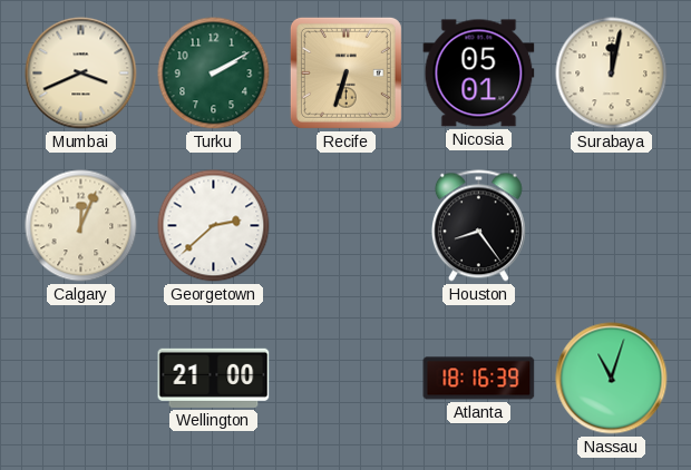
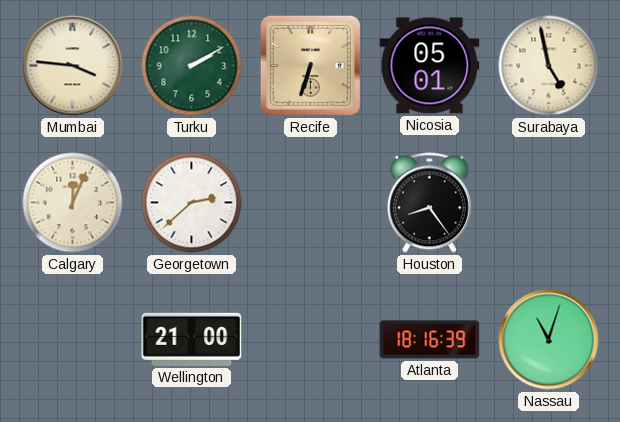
Mumbai: 3:41 -> 3:46
Surabaya: 12:02 -> 4:58
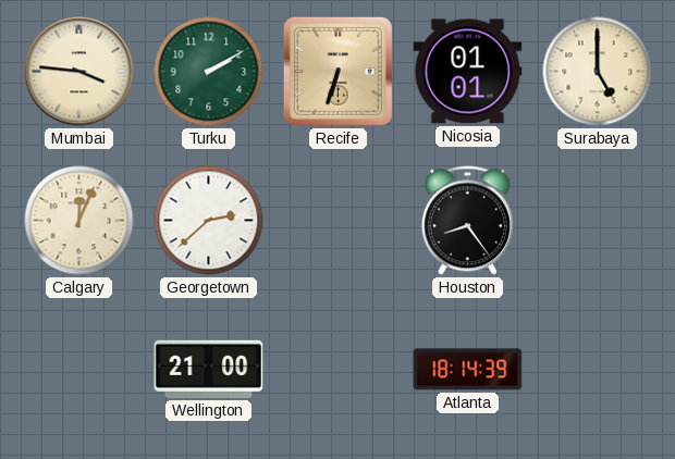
Nicosia: 05:01 -> 01:01
Surabaya: 4:58 -> 5:00
Atlanta: 18:16 -> 18:14
Nassau: 11:03 -> none
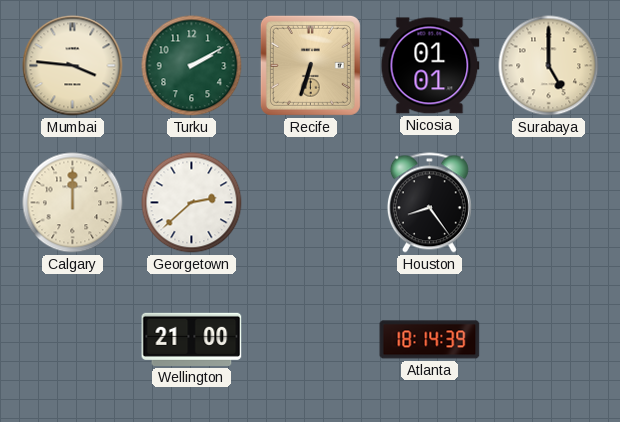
Calgary: 12:04 -> 12:00
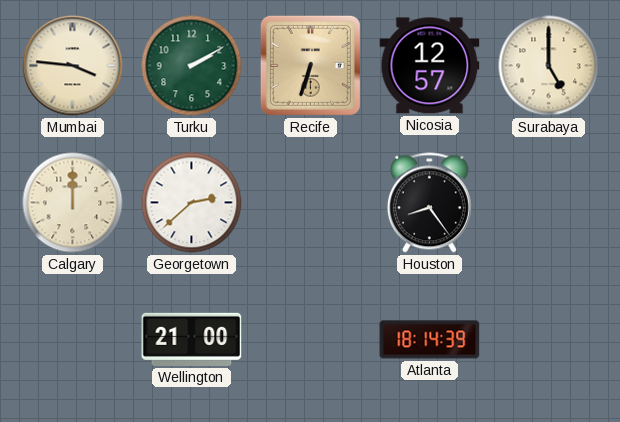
Nicosia: 01:01 -> 12:57
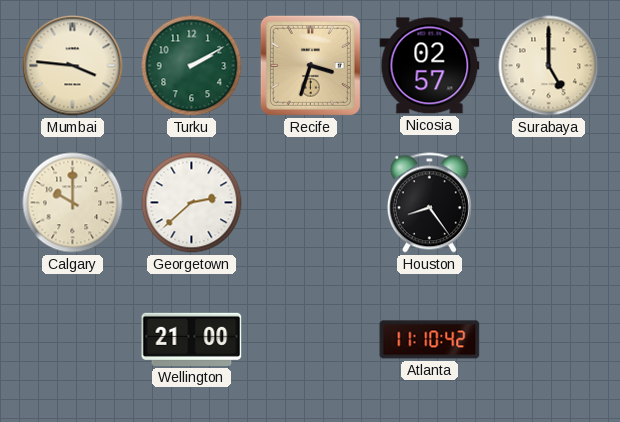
Recife: 6:33 -> 3:33
Nicosia: 12:57 -> 02:57
Calgary: 12:00 -> 10:00
Atlanta: 18:14 -> 11:10
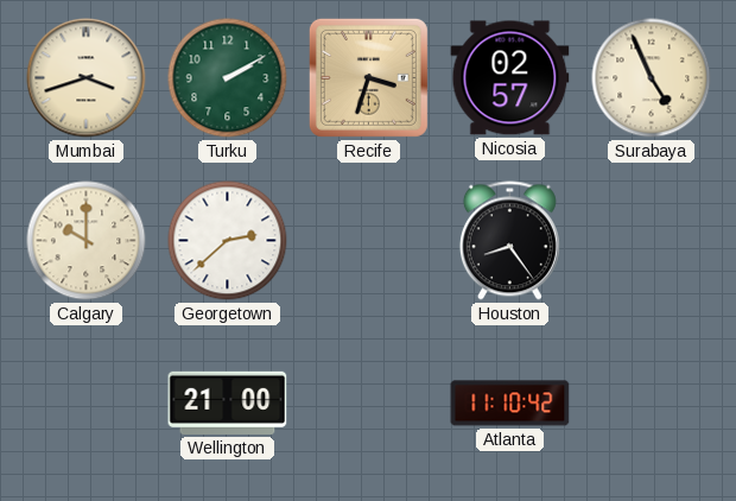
Mumbai: 3:46 -> 3:42
Surabaya: 5:00 -> 4:56
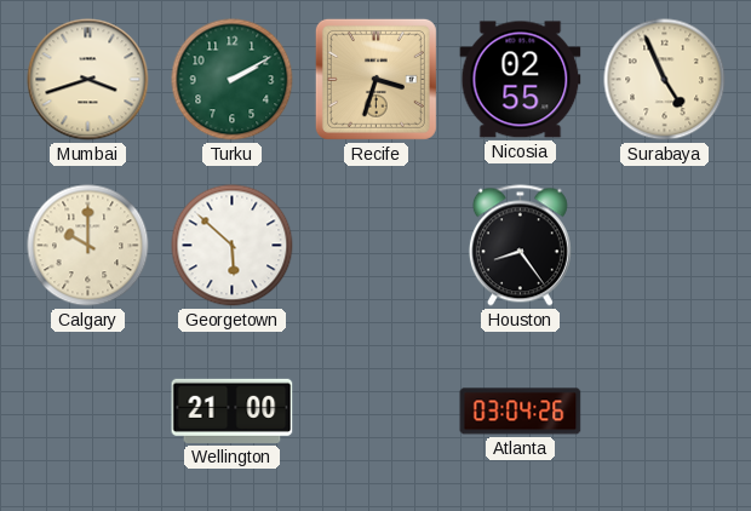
Nicosia: 02:57 -> 02:55
Georgetown: 2:38 -> 5:52
Atlanta: 11:10 -> 03:04
